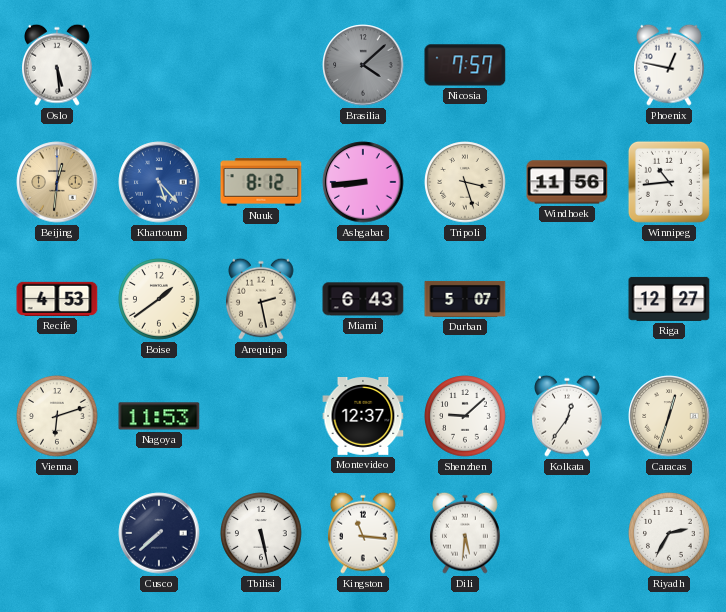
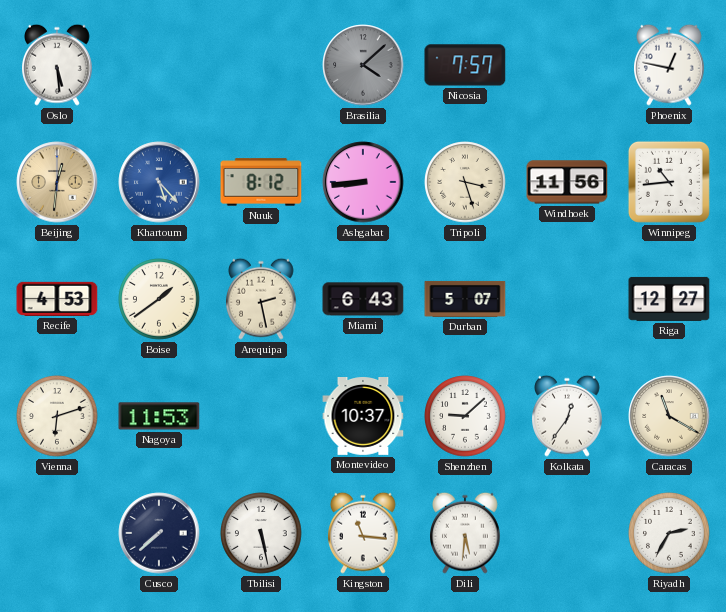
Montevideo: 12:37 -> 10:37
Caracas: 12:33 -> 11:20
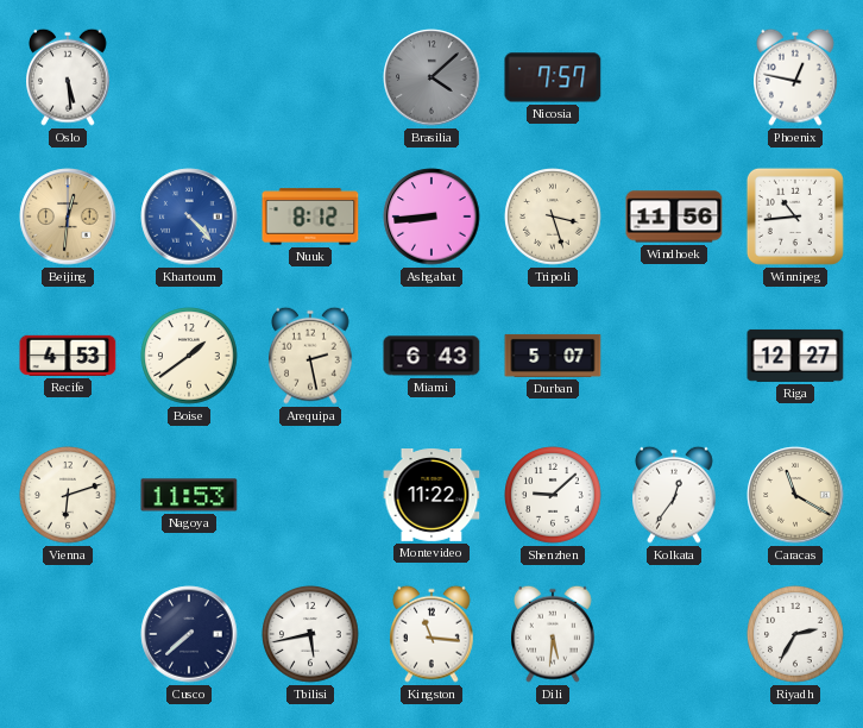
Khartoum: 5:23 -> 4:23
Montevideo: 10:37 -> 11:22
Tbilisi: 5:28 -> 5:43
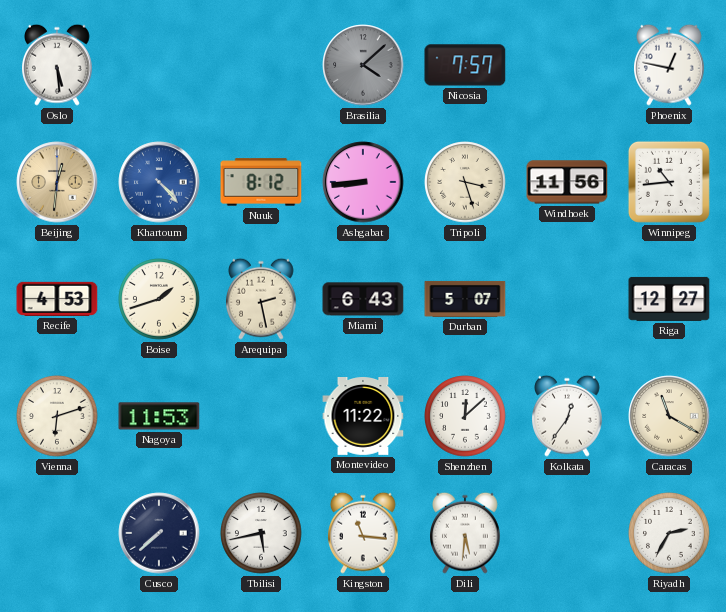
Boise: 1:39 -> 1:42
Shenzhen: 9:08 -> 12:08
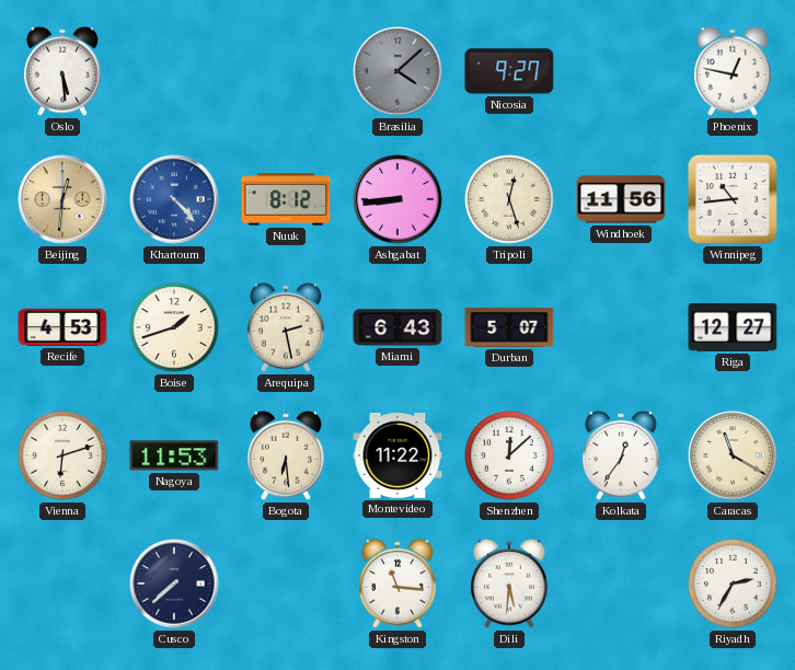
Nicosia: 7:57 -> 9:27
Tripoli: 3:27 -> 12:27
Bogota: none -> 6:29
Tbilisi: 5:43 -> none
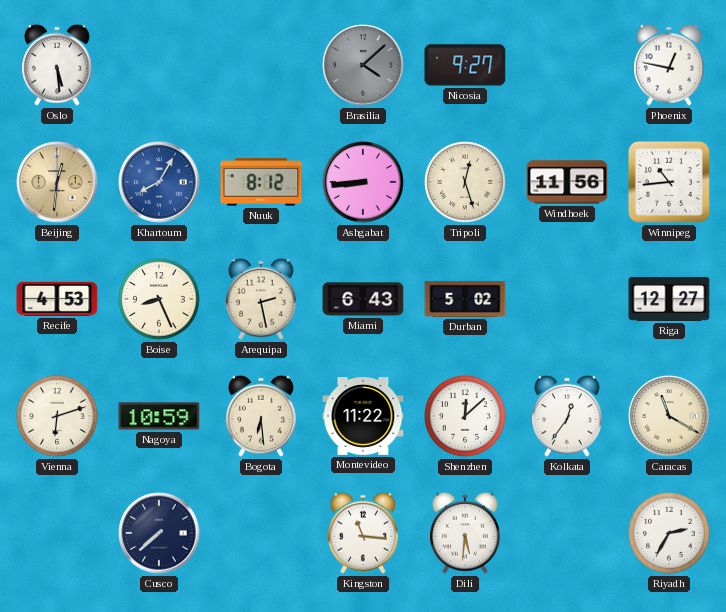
Khartoum: 4:23 -> 8:05
Boise: 1:42 -> 8:26
Durban: 5:07 -> 5:02
Nagoya: 11:53 -> 10:59
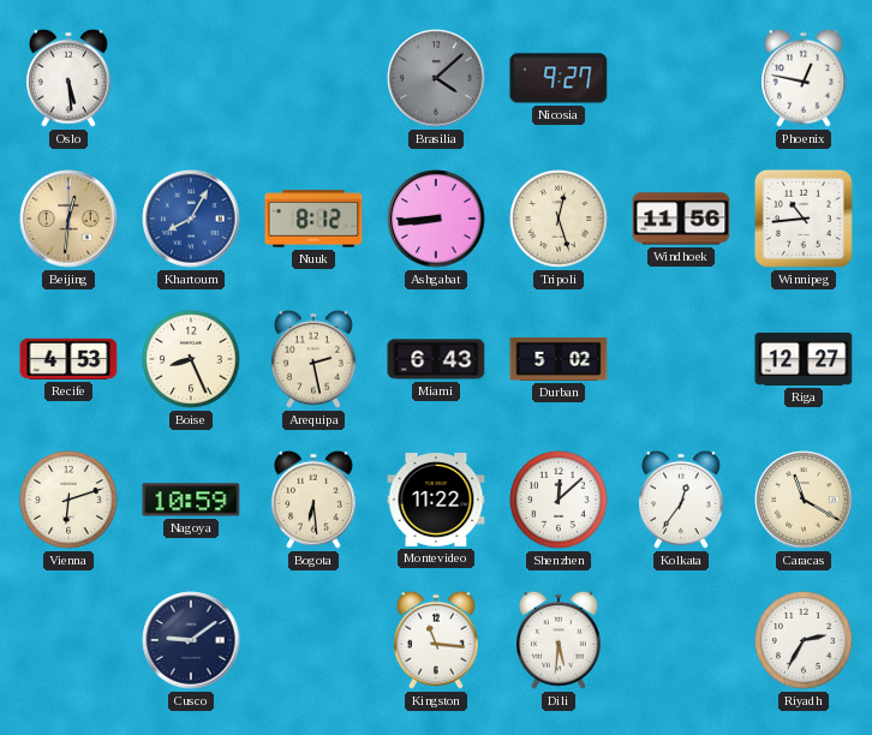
Cusco: 7:38 -> 9:09
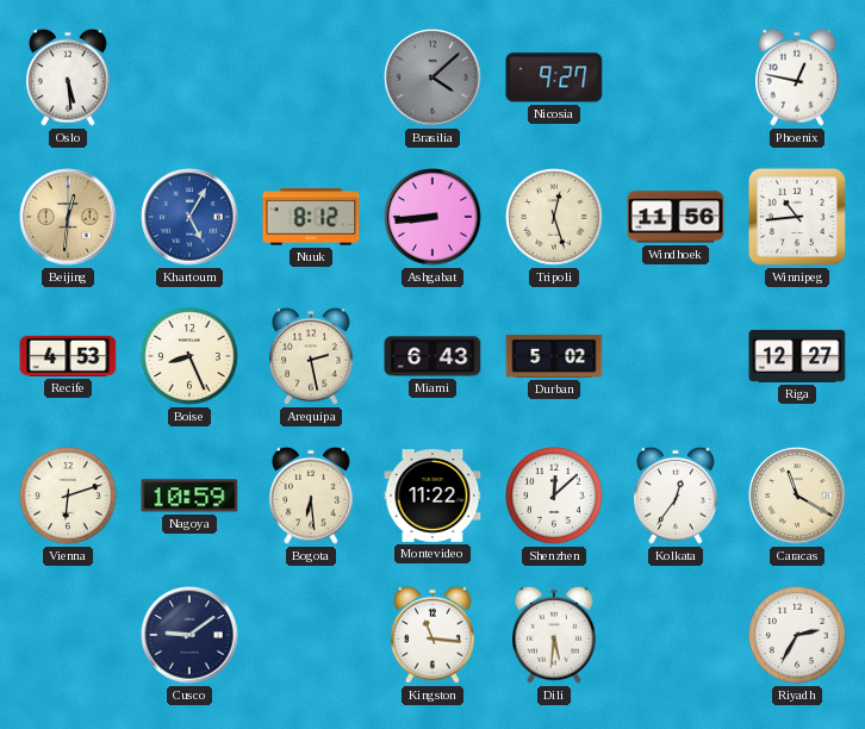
Khartoum: 8:05 -> 5:05
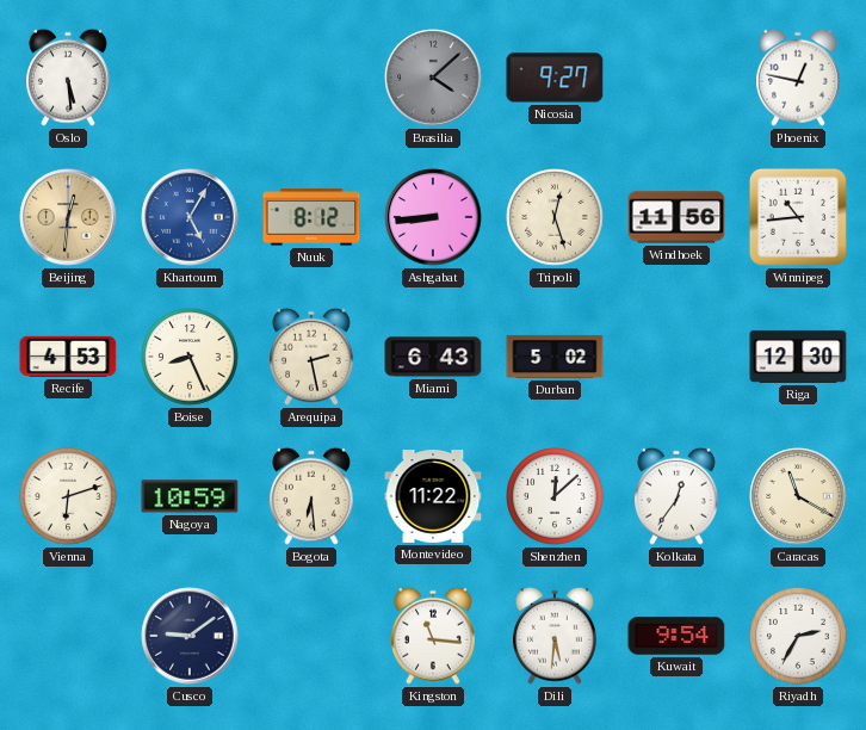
Riga: 12:27 -> 12:30
Kuwait: none -> 9:54
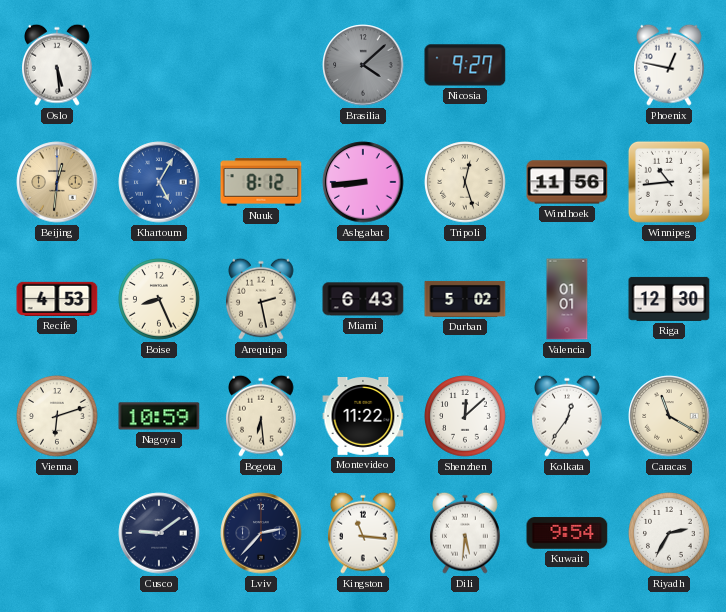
Valencia: none -> 01:01
Lviv: none -> 2:37
